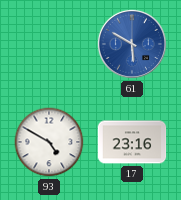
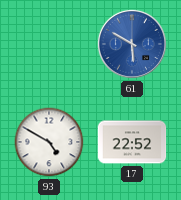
17: 23:16 -> 22:52
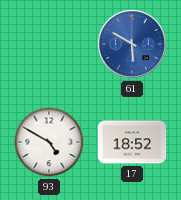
17: 22:52 -> 18:52
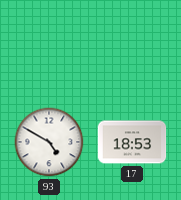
61: 5:50 -> none
17: 18:52 -> 18:53
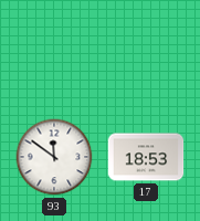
93: 4:50 -> 11:51
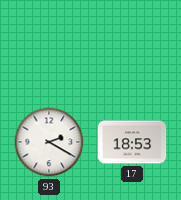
93: 11:51 -> 2:20
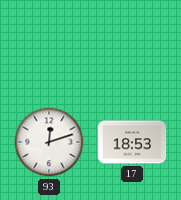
93: 2:20 -> 12:12
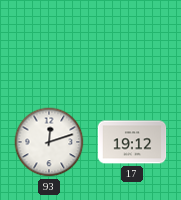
17: 18:53 -> 19:12
